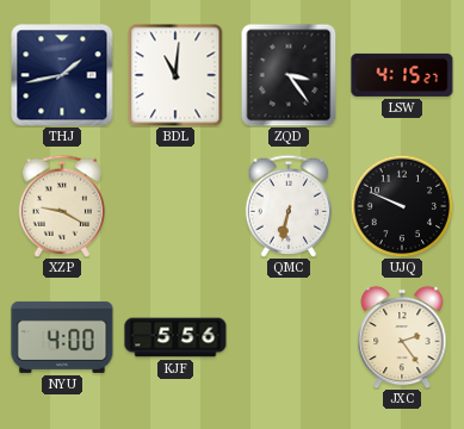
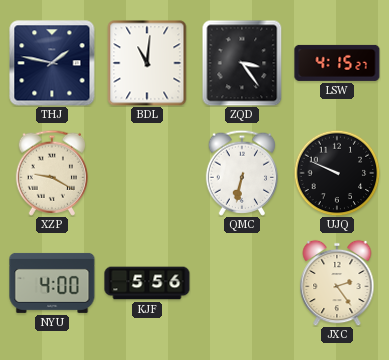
THJ: 1:43 -> 1:47
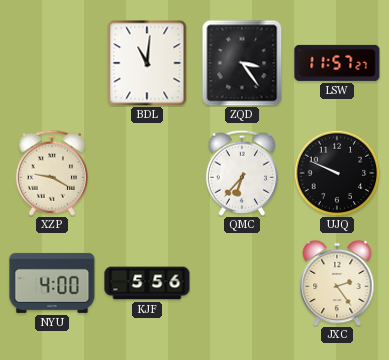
THJ: 1:47 -> none
LSW: 4:15 -> 11:57
QMC: 6:32 -> 6:37
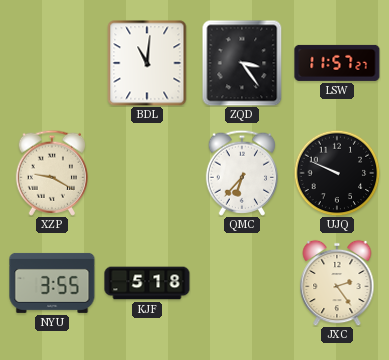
NYU: 4:00 -> 3:55
KJF: 5:56 -> 5:18
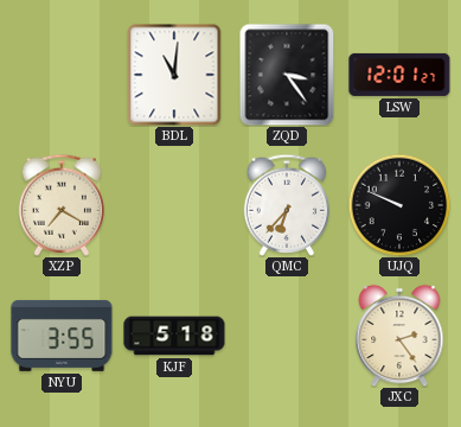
LSW: 11:57 -> 12:01
XZP: 9:20 -> 7:20
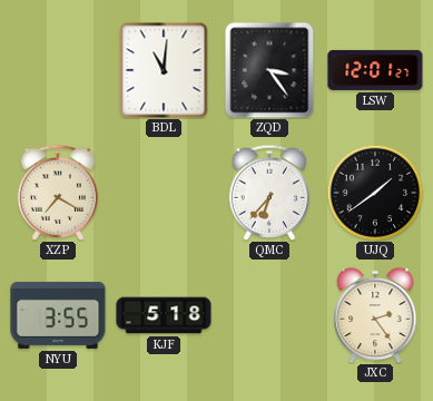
UJQ: 9:49 -> 1:39
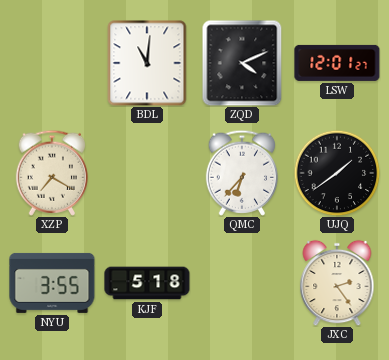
ZQD: 3:24 -> 4:11
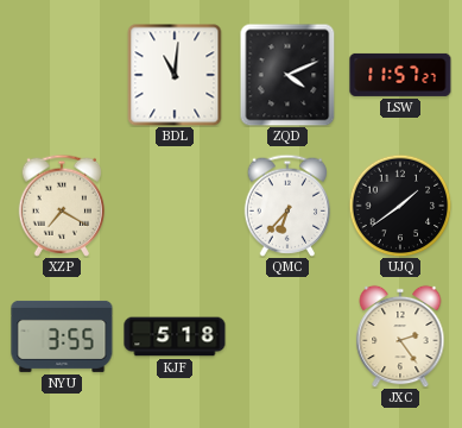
LSW: 12:01 -> 11:57
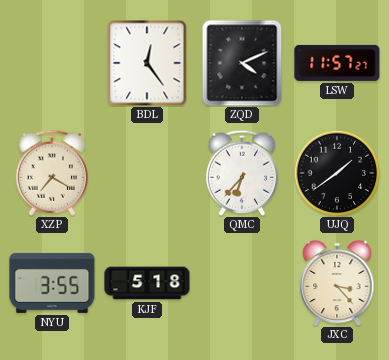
BDL: 11:01 -> 12:24
JXC: 2:24 -> 3:23
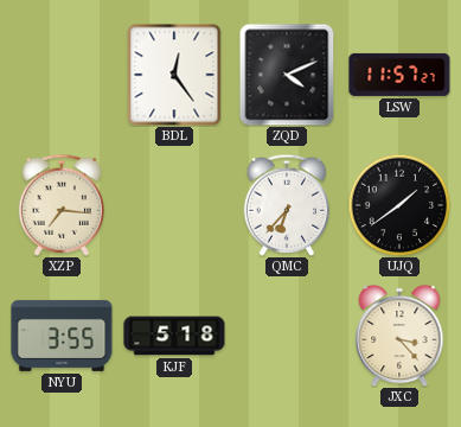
XZP: 7:20 -> 7:16
